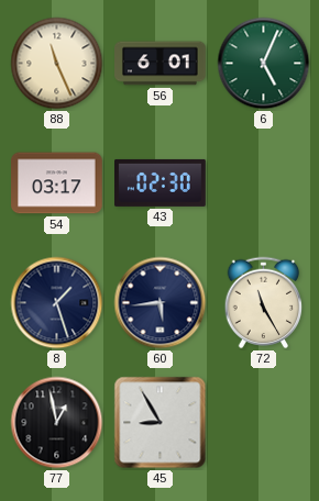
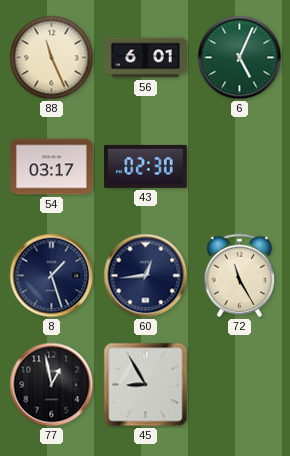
60: 5:44 -> 12:44
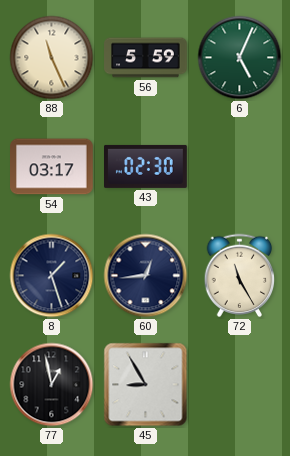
56: 6:01 -> 5:59
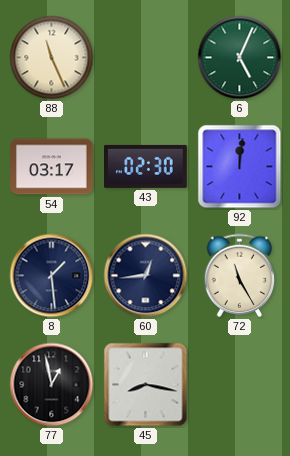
56: 5:59 -> none
92: none -> 12:01
8: 1:27 -> 1:29
45: 8:55 -> 8:17
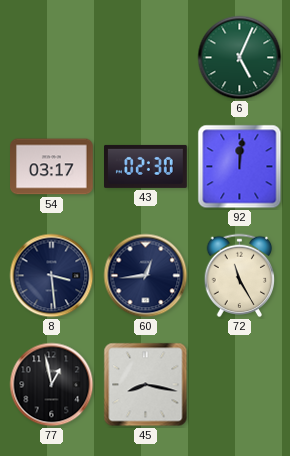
88: 11:26 -> none
8: 1:29 -> 3:29
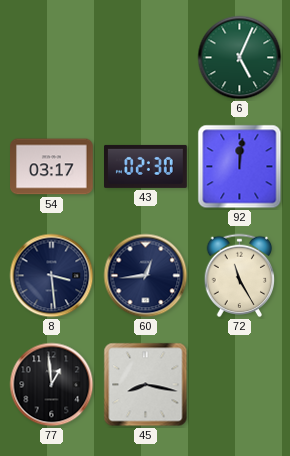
77: 12:58 -> 12:59
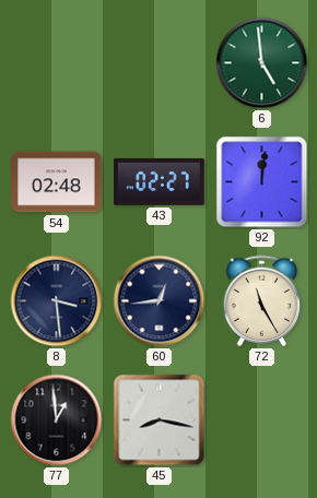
6: 5:04 -> 4:59
54: 03:17 -> 02:48
43: 02:30 -> 02:27
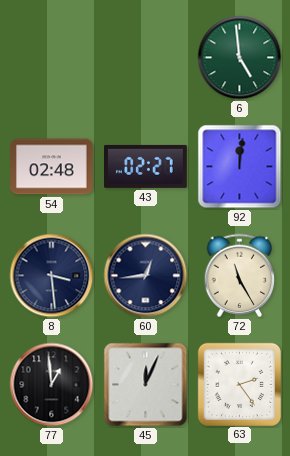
45: 8:17 -> 12:04
63: none -> 2:24
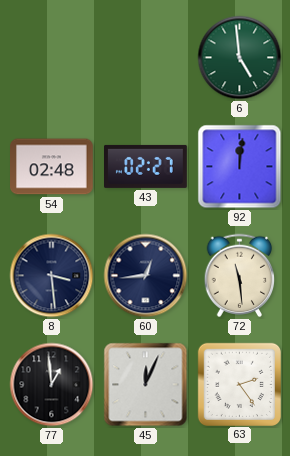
72: 11:25 -> 11:29
